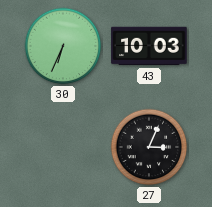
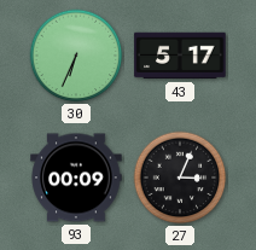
43: 10:03 -> 5:17
93: none -> 00:09
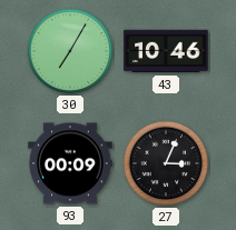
30: 6:34 -> 7:05
43: 5:17 -> 10:46
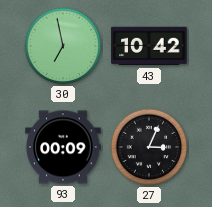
30: 7:05 -> 6:58
43: 10:46 -> 10:42
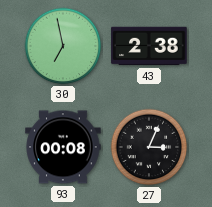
43: 10:42 -> 2:38
93: 00:09 -> 00:08
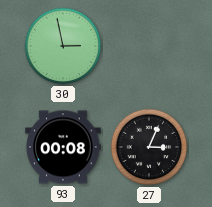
30: 6:58 -> 2:58
43: 2:38 -> none
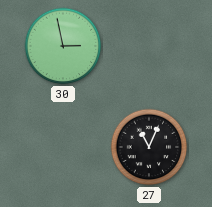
93: 00:08 -> none
27: 3:04 -> 11:04
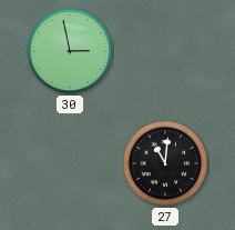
27: 11:04 -> 11:01
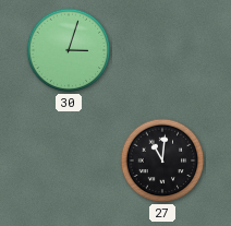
30: 2:58 -> 3:03
